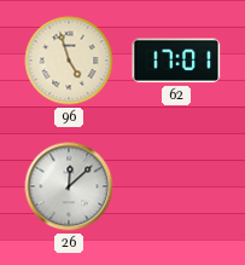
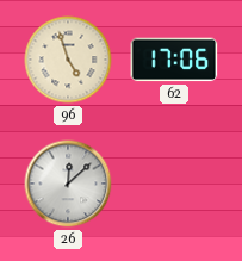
62: 17:01 -> 17:06
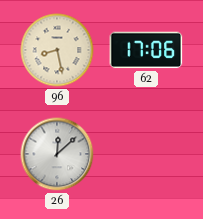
96: 4:57 -> 8:28
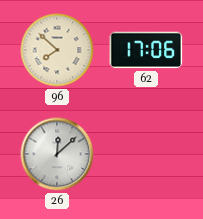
96: 8:28 -> 7:52
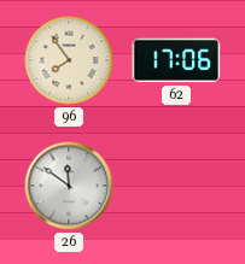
96: 7:52 -> 7:54
26: 12:08 -> 11:51
